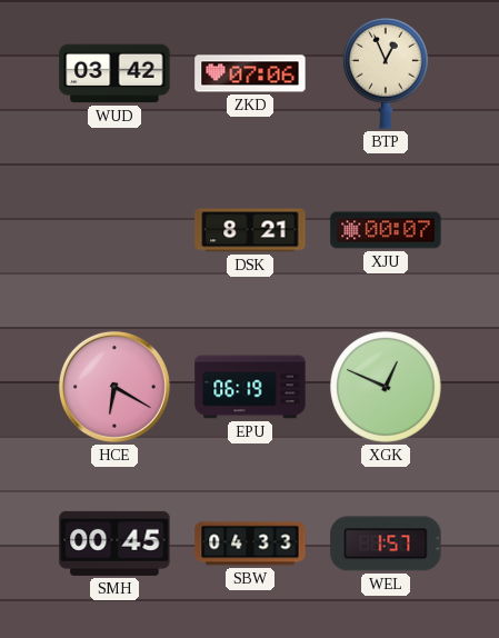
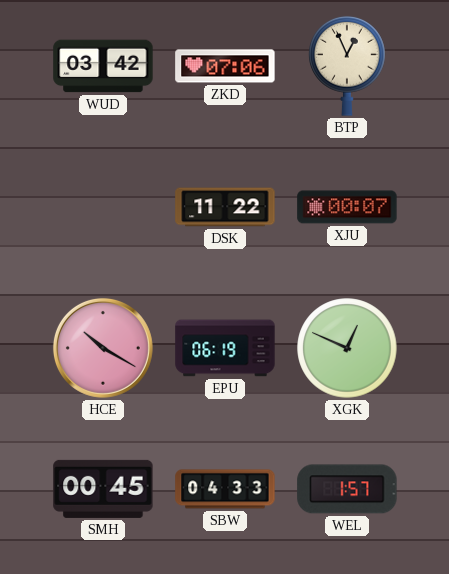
DSK: 8:21 -> 11:22
HCE: 6:20 -> 10:20
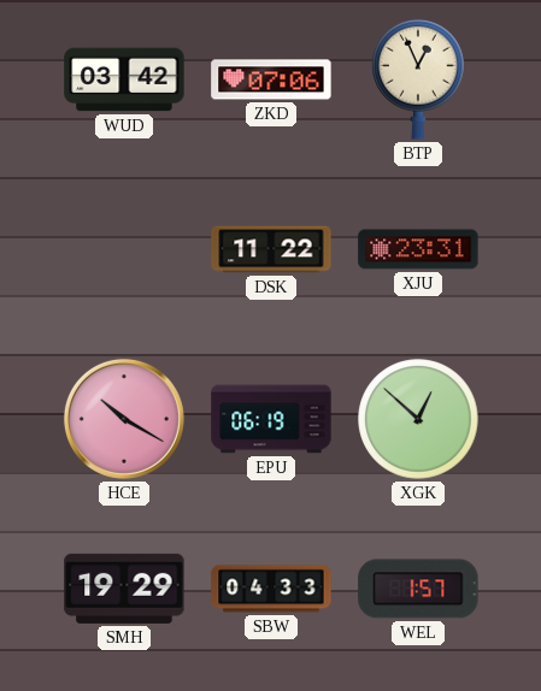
XJU: 00:07 -> 23:31
XGK: 12:49 -> 12:52
SMH: 00:45 -> 19:29
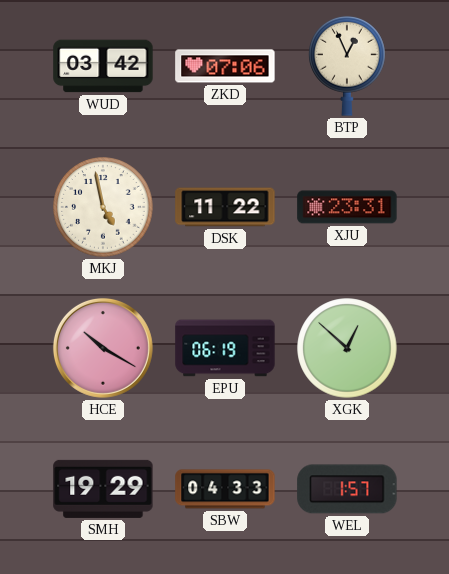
MKJ: none -> 4:58
